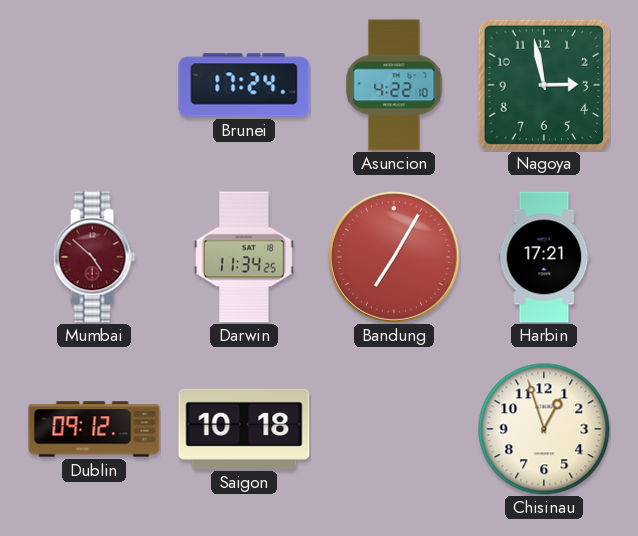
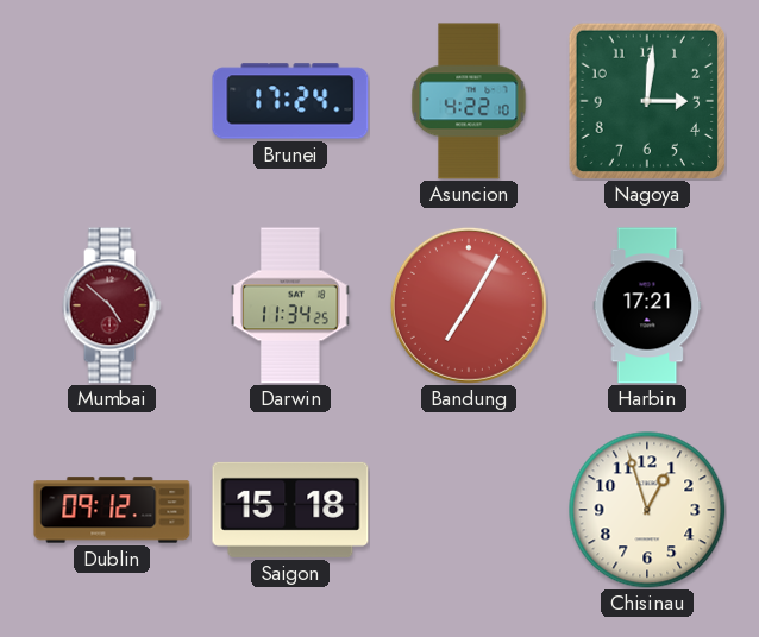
Nagoya: 2:58 -> 3:01
Saigon: 10:18 -> 15:18
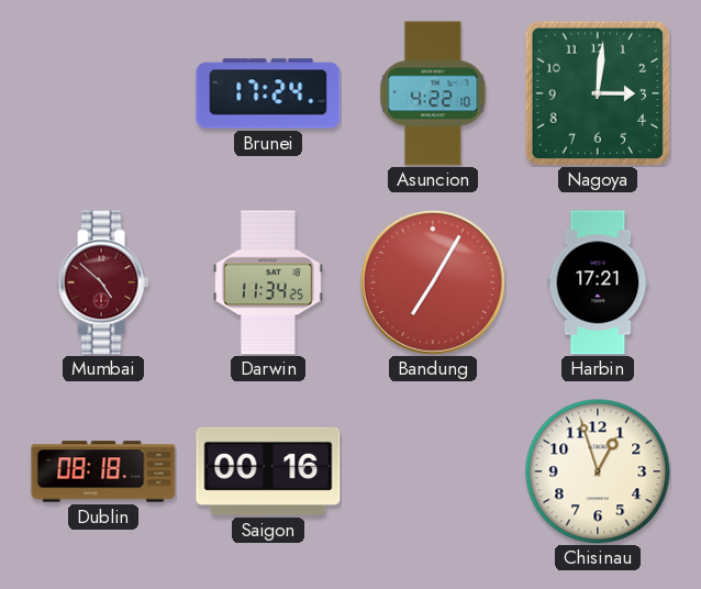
Dublin: 09:12 -> 08:18
Saigon: 15:18 -> 00:16
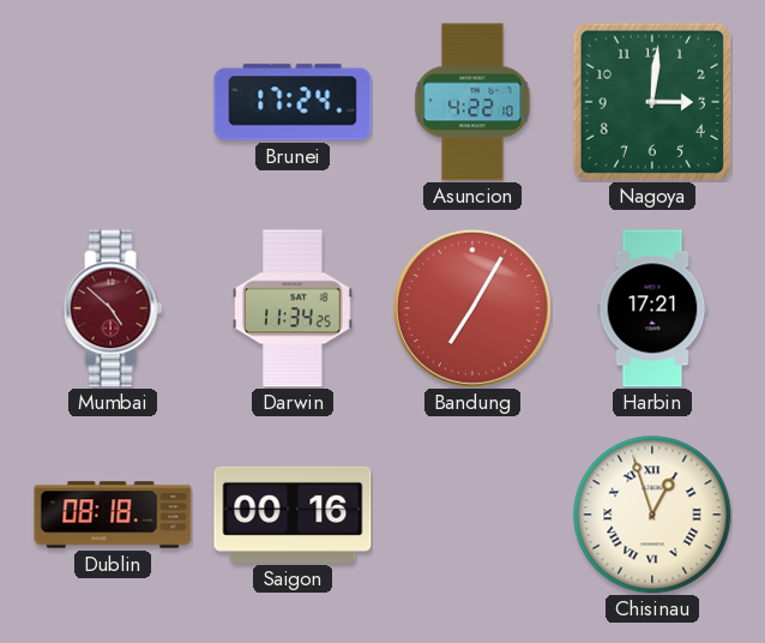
Chisinau numerals: Arabic -> Roman
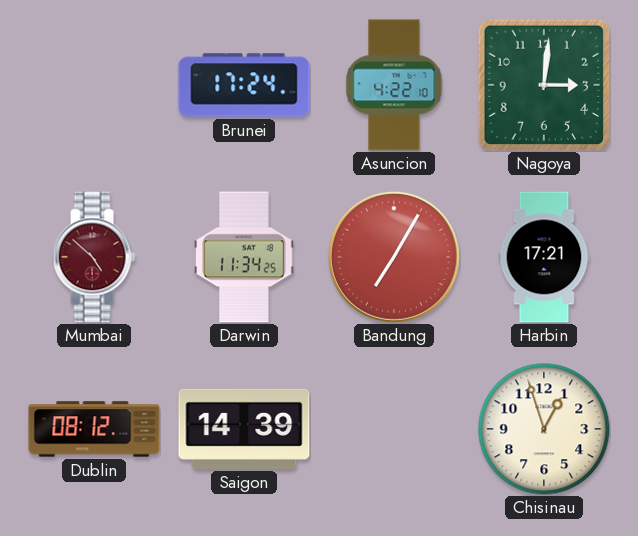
Dublin: 08:18 -> 08:12
Saigon: 00:16 -> 14:39
Chisinau numerals: Roman -> Arabic
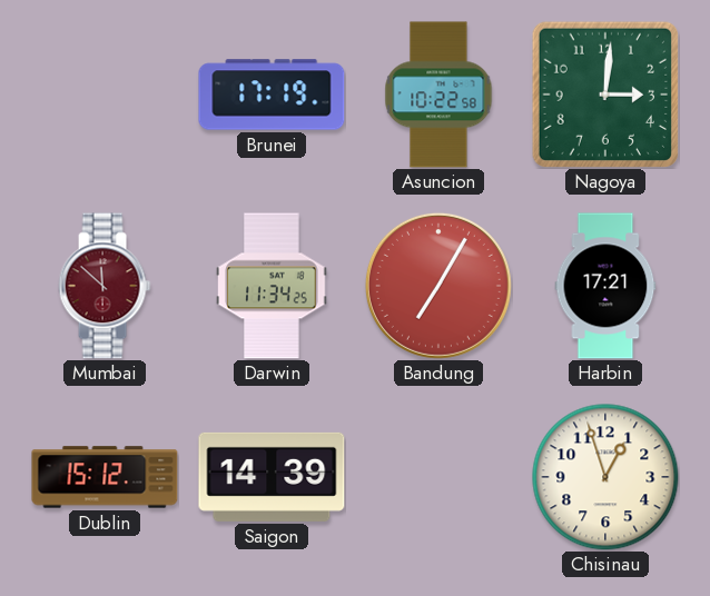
Brunei: 17:24 -> 17:19
Asuncion: 4:22 -> 10:22
Mumbai: 4:52 -> 11:52
Dublin: 08:12 -> 15:12
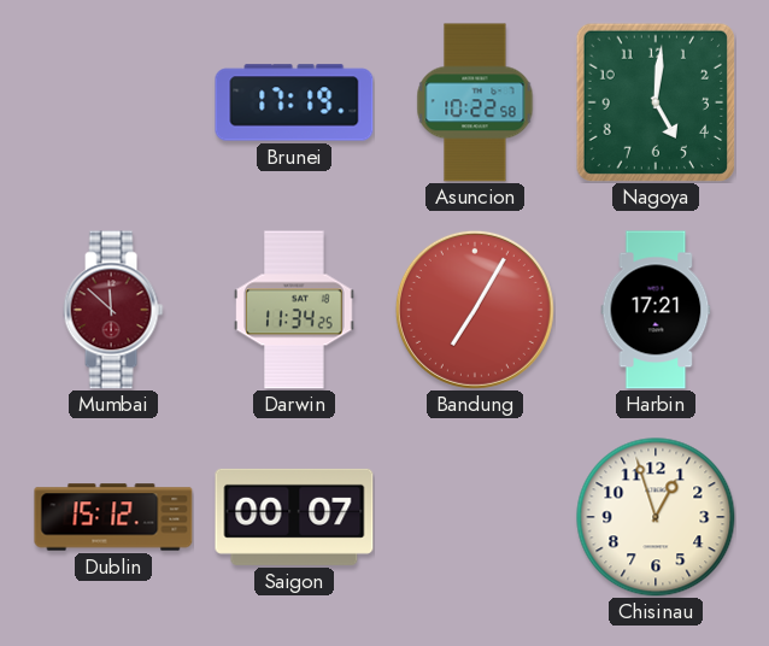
Nagoya: 3:01 -> 5:01
Saigon: 14:39 -> 00:07
